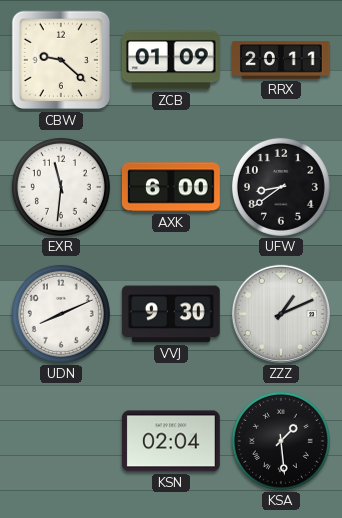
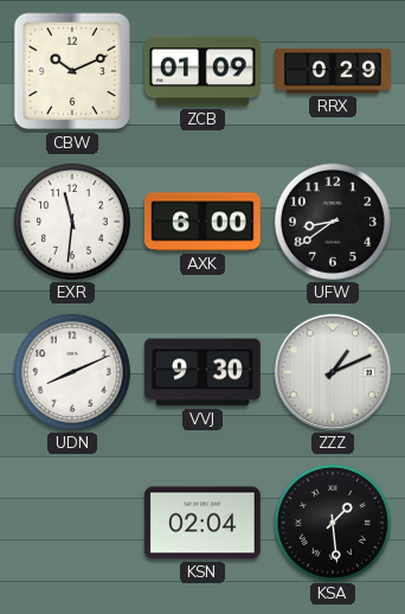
CBW: 9:22 -> 10:11
RRX: 20:11 -> 0:29
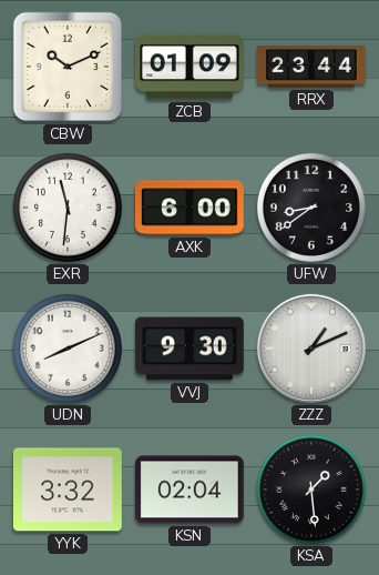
RRX: 0:29 -> 23:44
YYK: none -> 3:32
